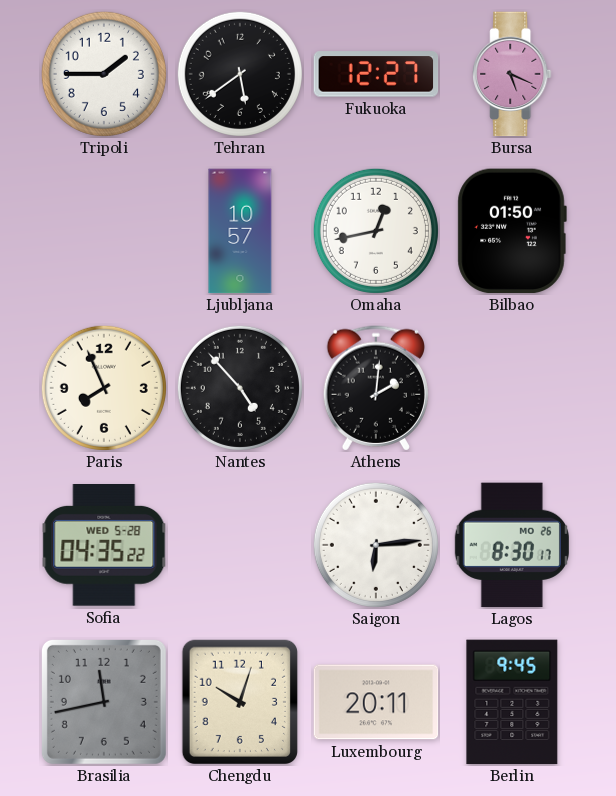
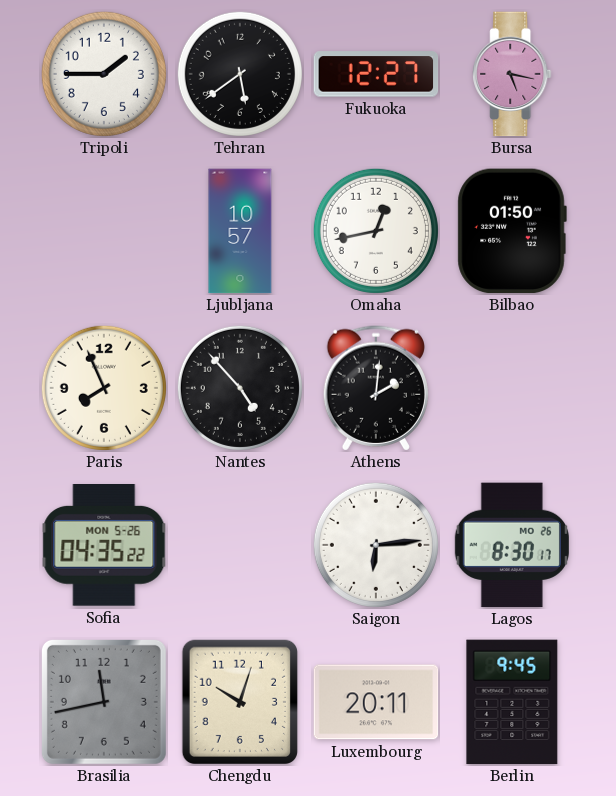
Bursa: 5:19 -> 5:17
Sofia date: WED 5-28 -> MON 5-26
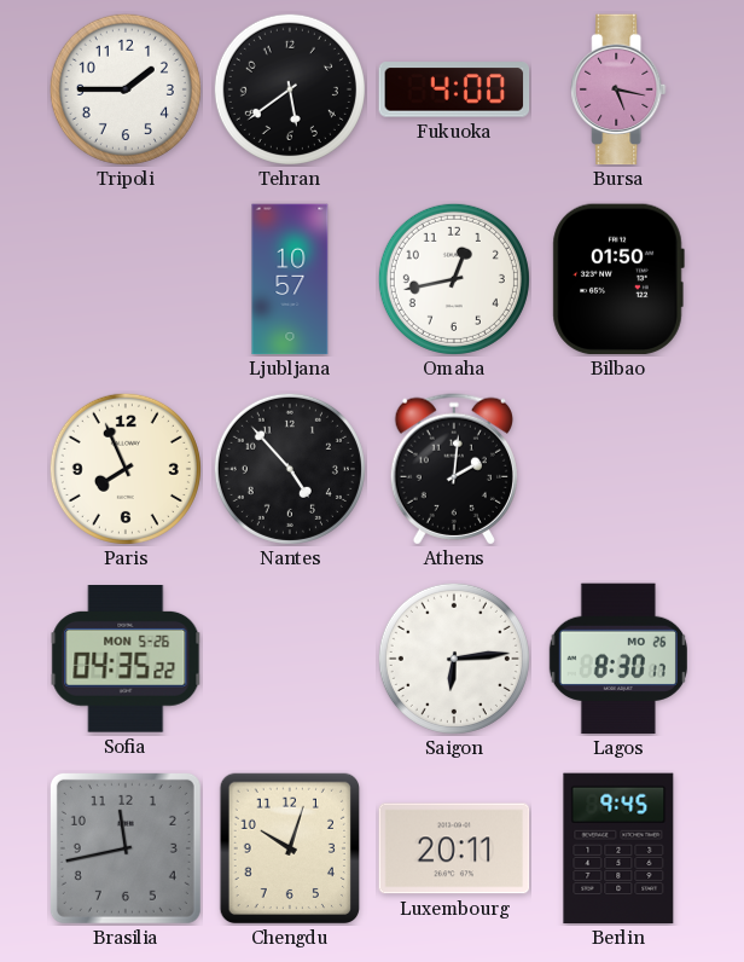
Fukuoka: 12:27 -> 4:00
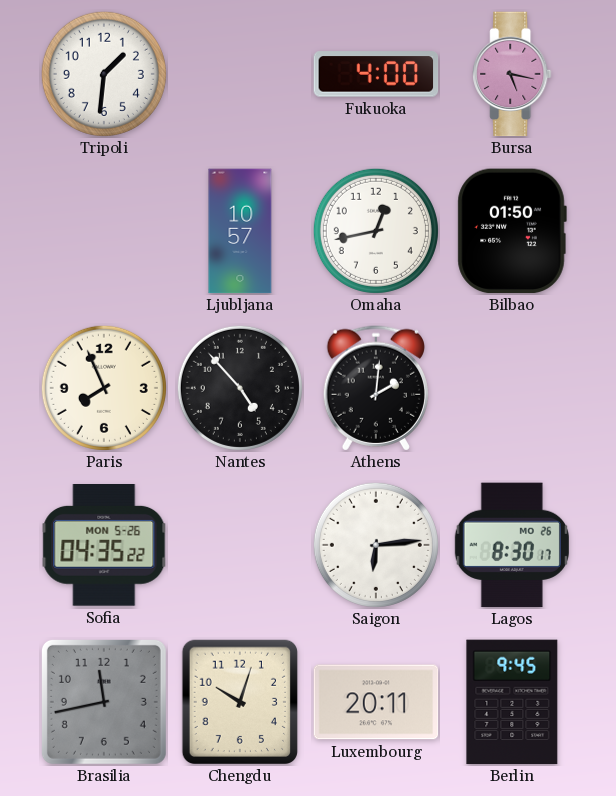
Tripoli: 1:45 -> 1:31
Tehran: 5:39 -> none
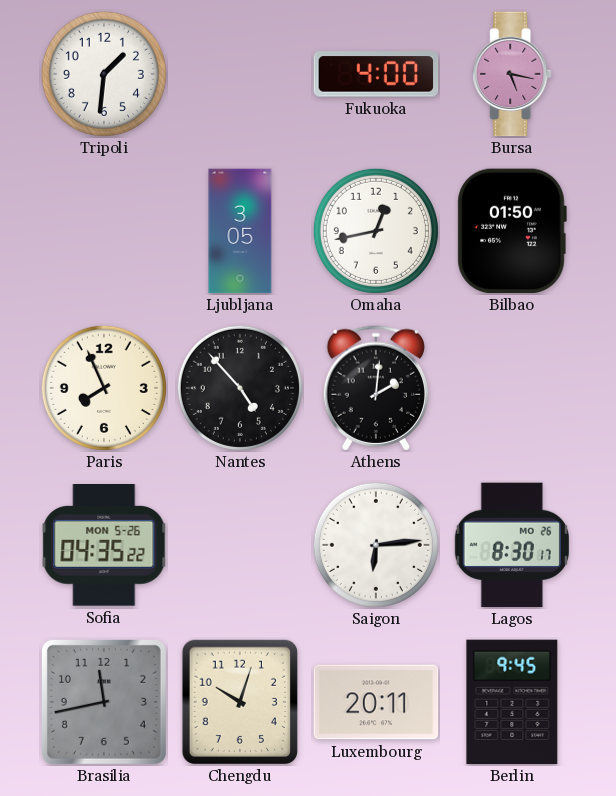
Ljubljana: 10:57 -> 3:05
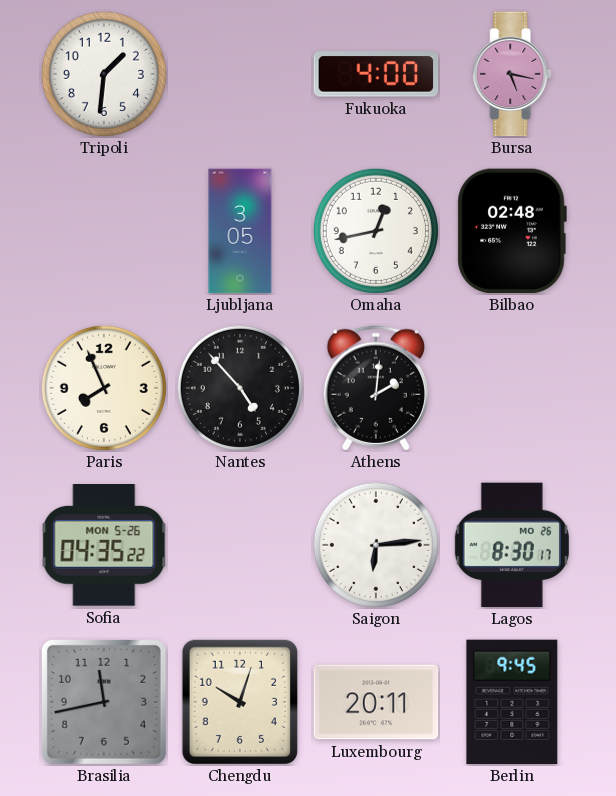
Bilbao: 01:50 -> 02:48
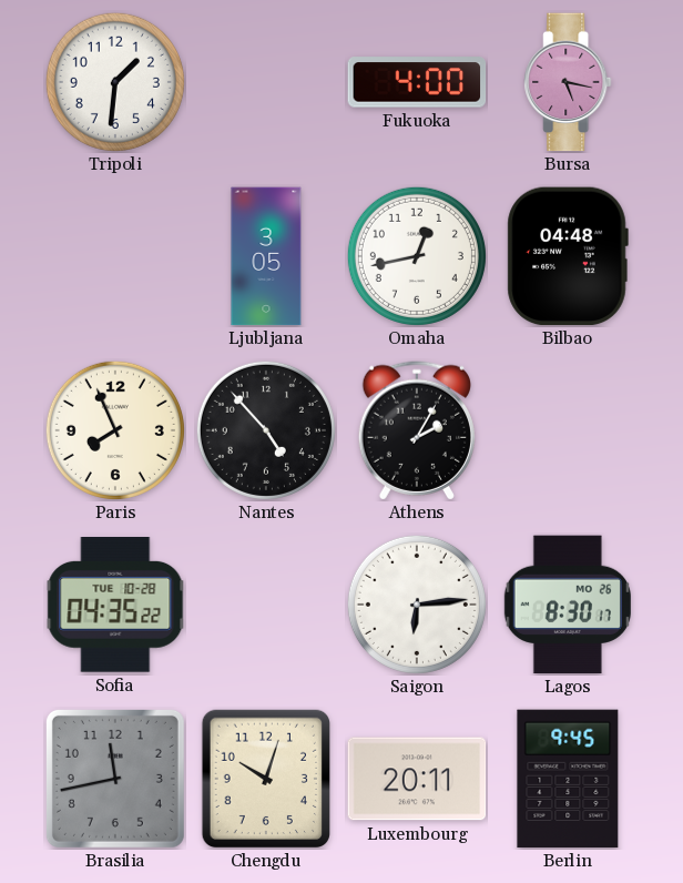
Bilbao: 02:48 -> 04:48
Athens: 2:01 -> 2:05
Sofia date: MON 5-26 -> TUE 10-28
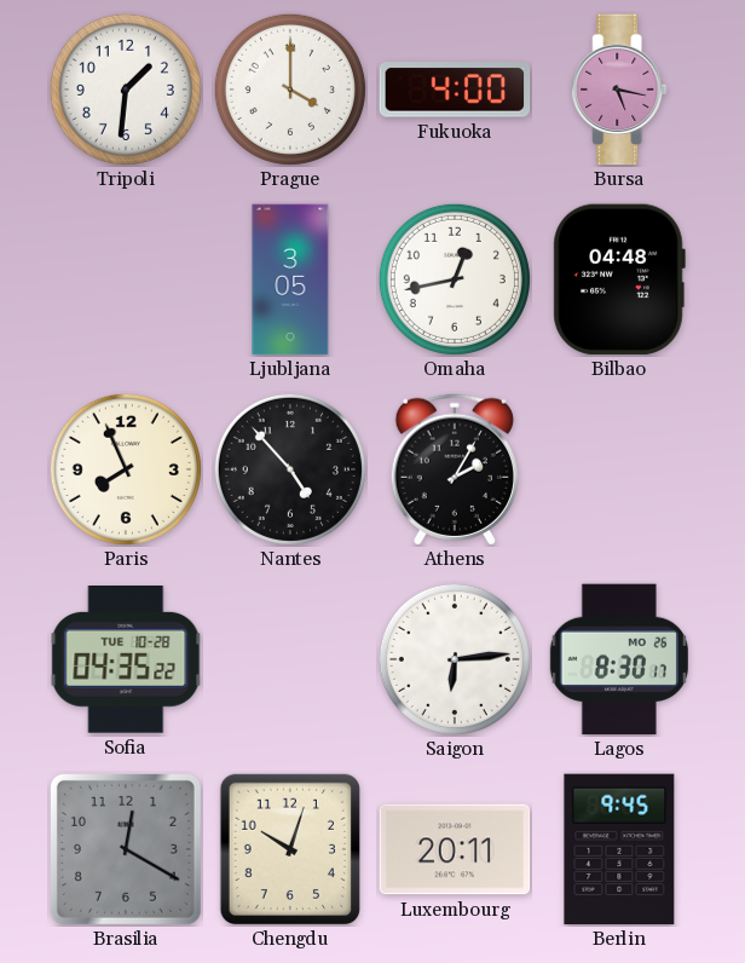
Prague: none -> 4:00
Brasilia: 11:43 -> 12:20
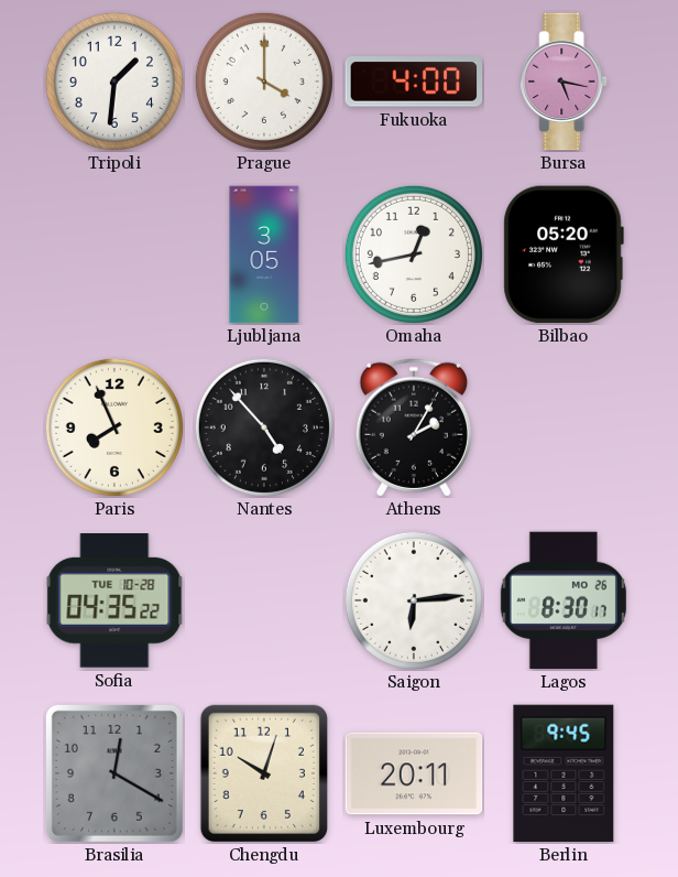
Bilbao: 04:48 -> 05:20
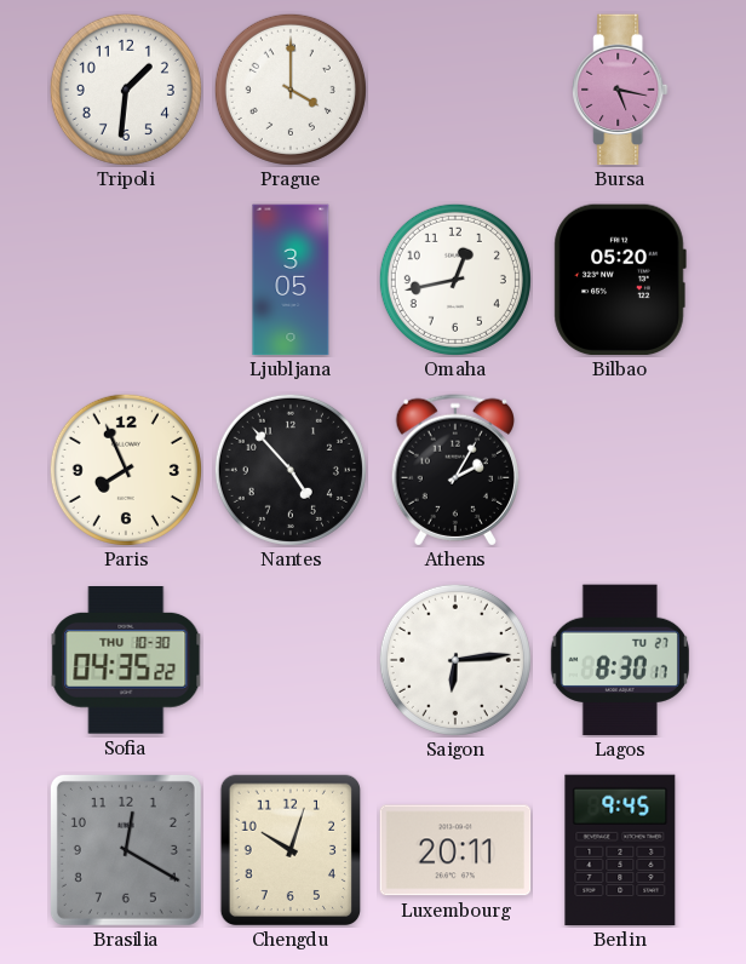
Fukuoka: 4:00 -> none
Sofia date: TUE 10-28 -> THU 10-30
Lagos date: MO 26 -> TU 27
